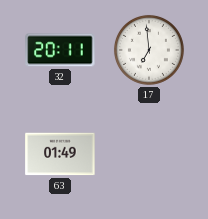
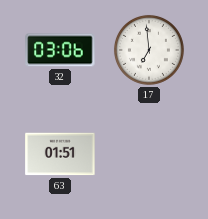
32: 20:11 -> 03:06
63: 01:49 -> 01:51
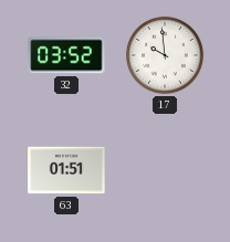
32: 03:06 -> 03:52
17: 6:59 -> 9:59
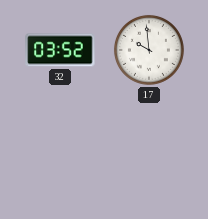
63: 01:51 -> none
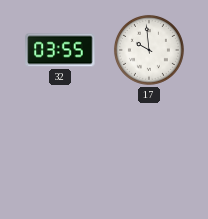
32: 03:52 -> 03:55
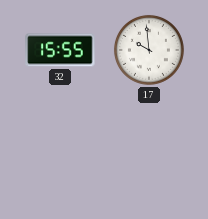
32: 03:55 -> 15:55
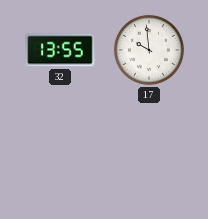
32: 15:55 -> 13:55
